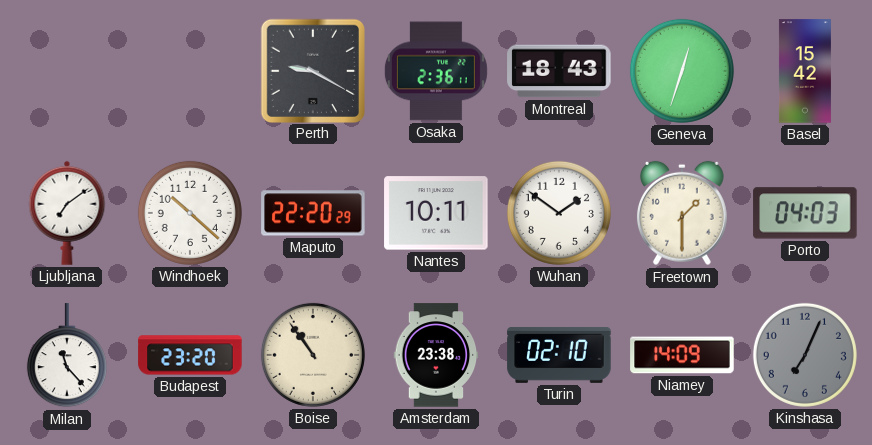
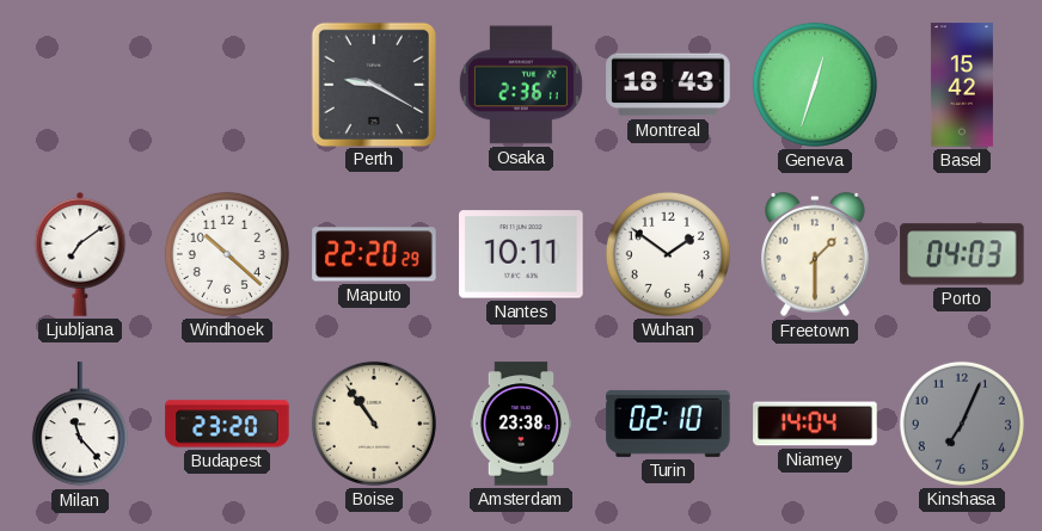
Niamey: 14:09 -> 14:04
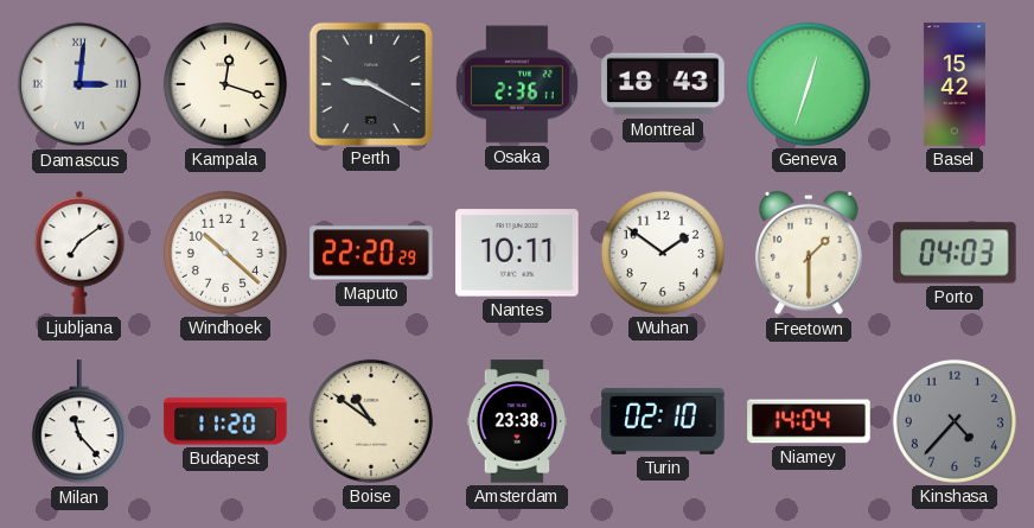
Damascus: none -> 3:01
Kampala: none -> 12:18
Budapest: 23:20 -> 11:20
Boise: 10:54 -> 10:51
Kinshasa: 7:04 -> 4:37
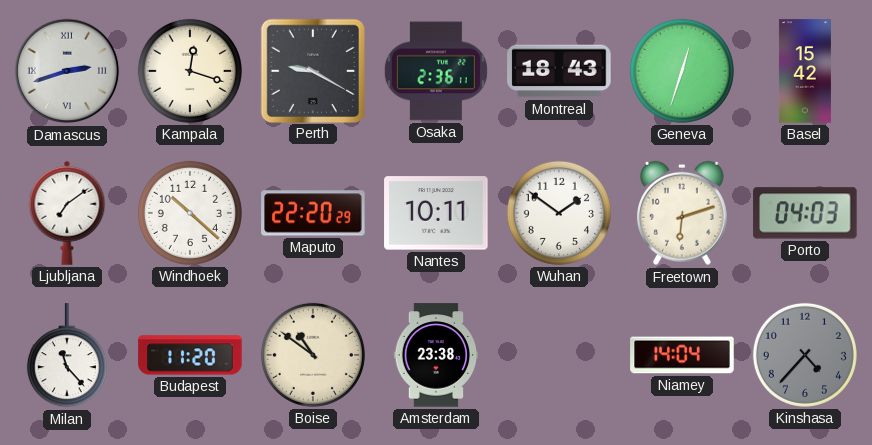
Damascus: 3:01 -> 2:42
Freetown: 1:30 -> 6:12
Turin: 02:10 -> none
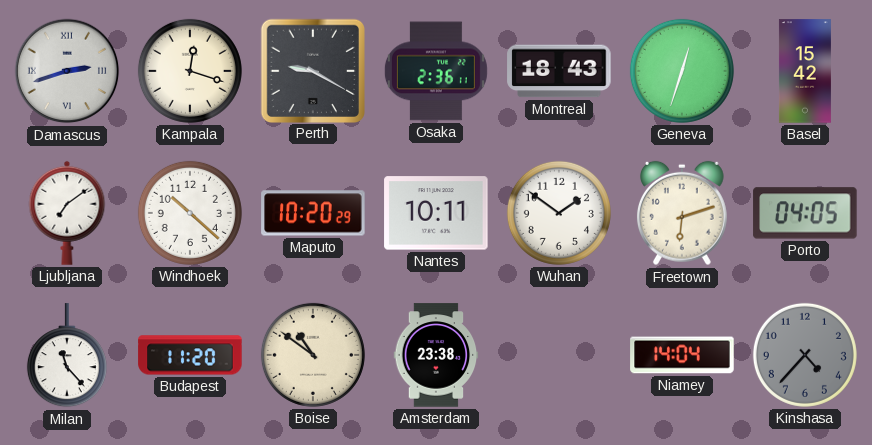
Maputo: 22:20 -> 10:20
Porto: 04:03 -> 04:05
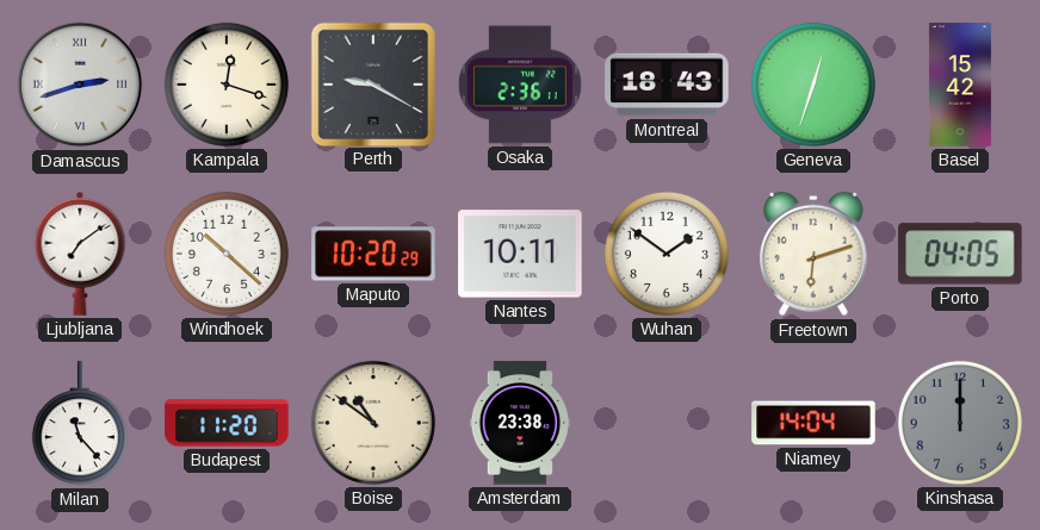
Kinshasa: 4:37 -> 12:00
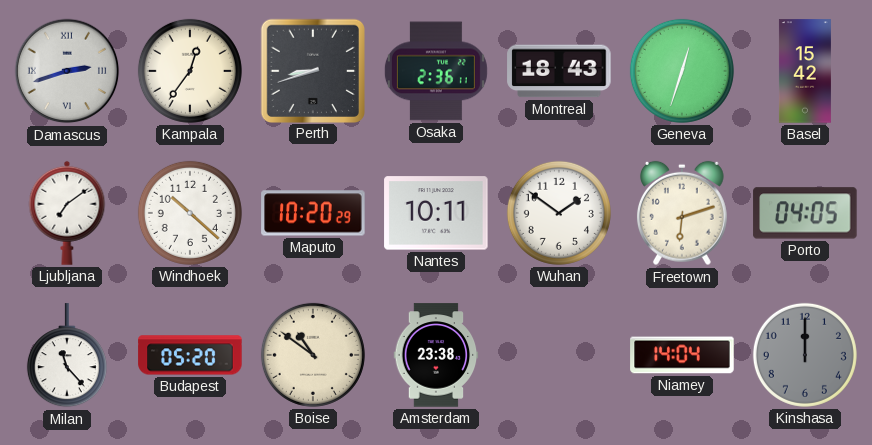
Kampala: 12:18 -> 12:36
Perth: 9:20 -> 8:42
Budapest: 11:20 -> 05:20
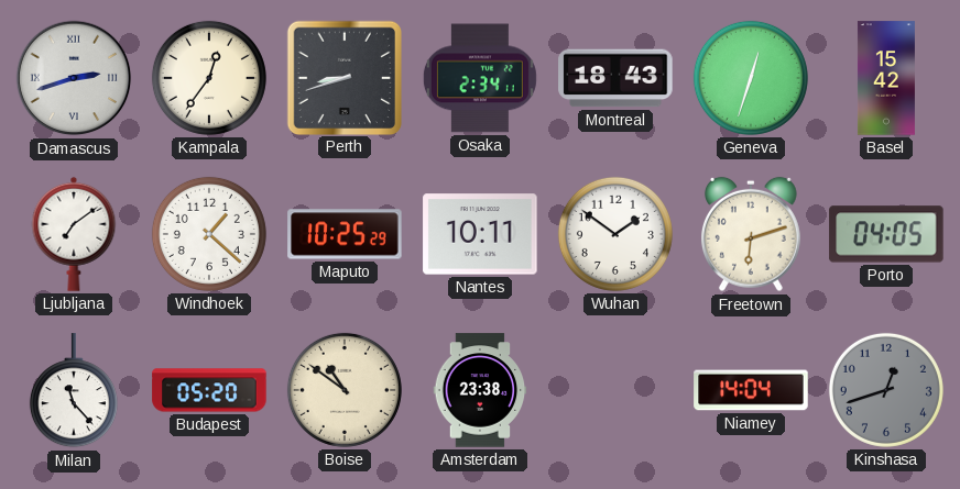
Osaka: 2:36 -> 2:34
Windhoek: 10:22 -> 1:22
Maputo: 10:20 -> 10:25
Kinshasa: 12:00 -> 12:42
